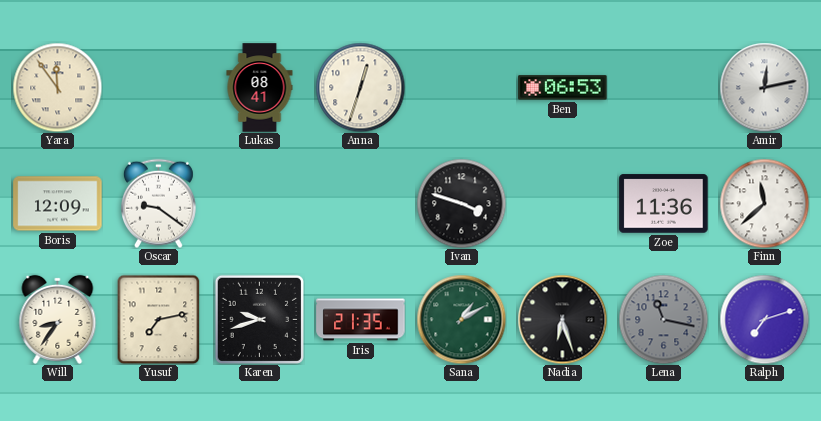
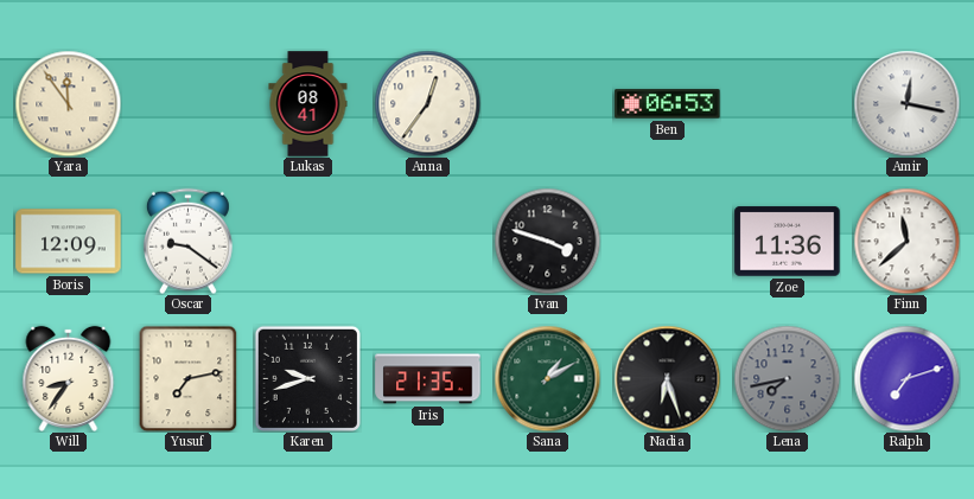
Anna: 12:33 -> 12:36
Amir: 12:13 -> 12:17
Lena: 11:17 -> 7:43
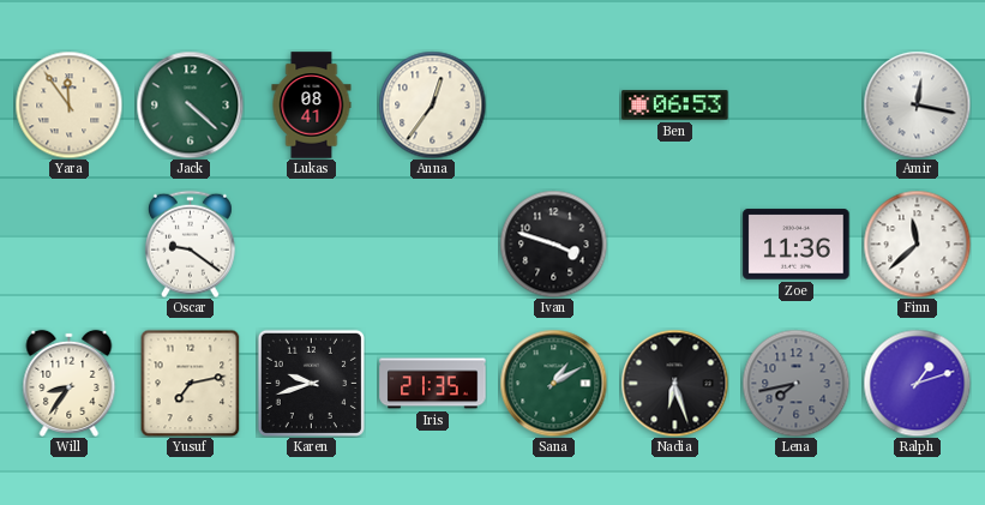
Jack: none -> 4:22
Boris: 12:09 -> none
Ralph: 7:12 -> 1:12
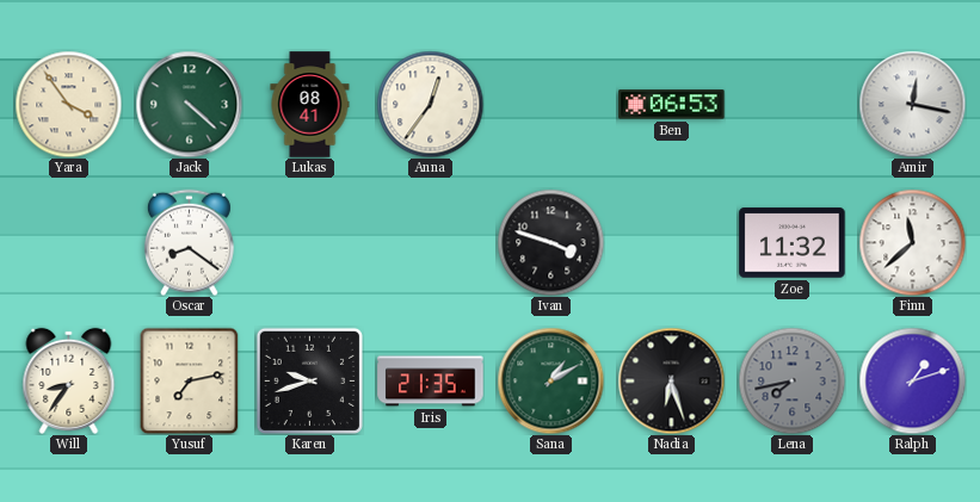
Yara: 11:54 -> 3:54
Oscar: 9:21 -> 8:21
Zoe: 11:36 -> 11:32
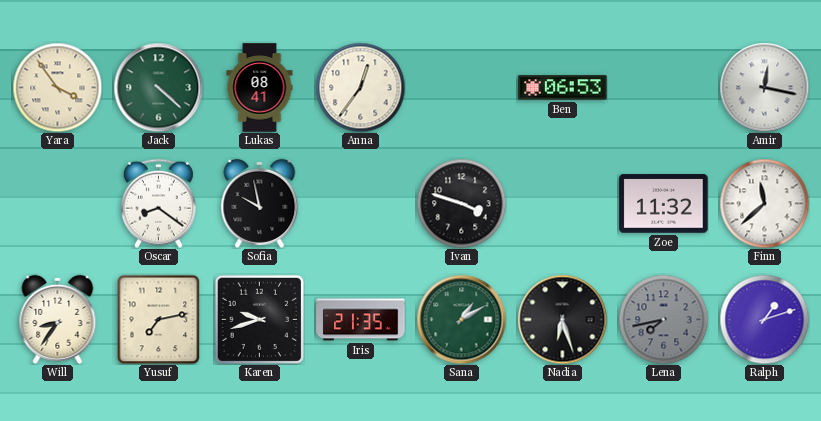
Sofia: none -> 9:58
